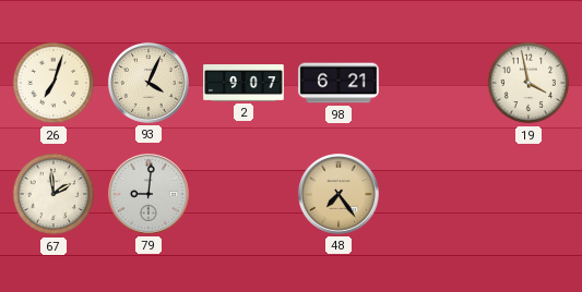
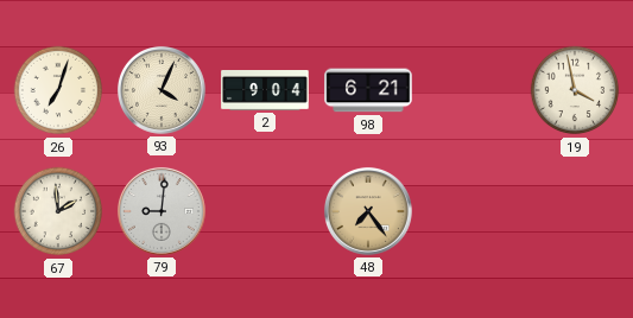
2: 9:07 -> 9:04
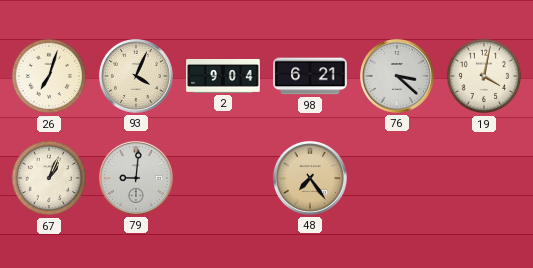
76: none -> 3:22
19: 3:58 -> 4:02
67: 1:59 -> 1:04
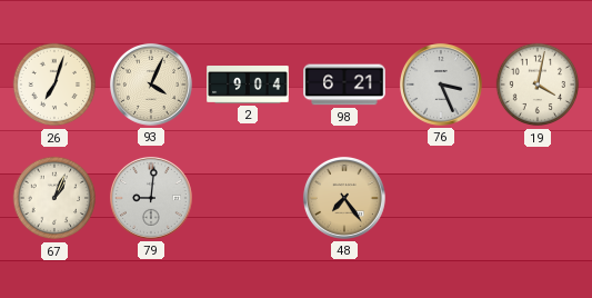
76: 3:22 -> 3:26
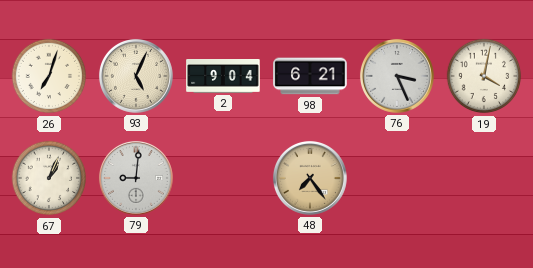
93: 4:04 -> 5:04
